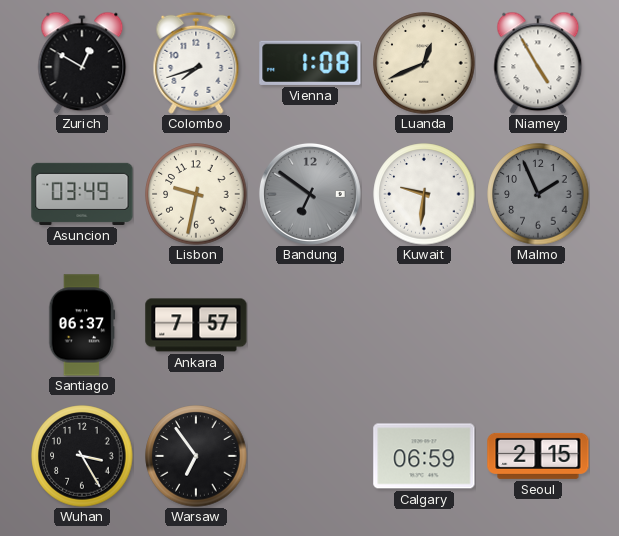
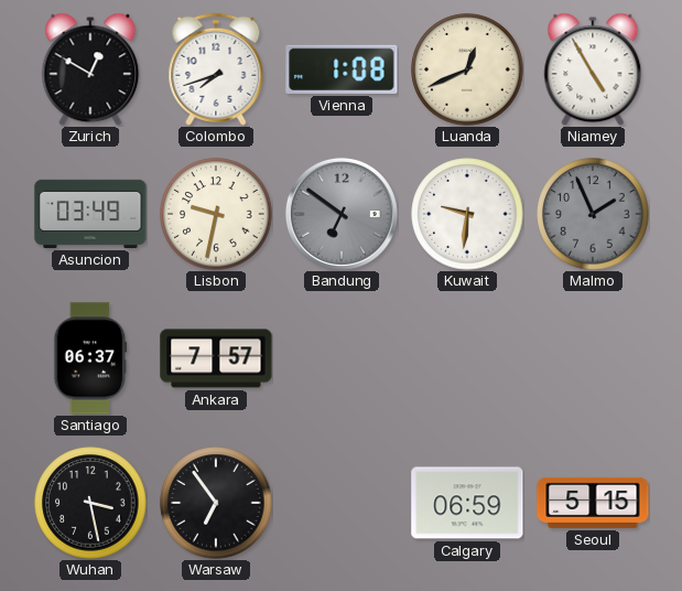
Wuhan: 3:25 -> 3:28
Seoul: 2:15 -> 5:15
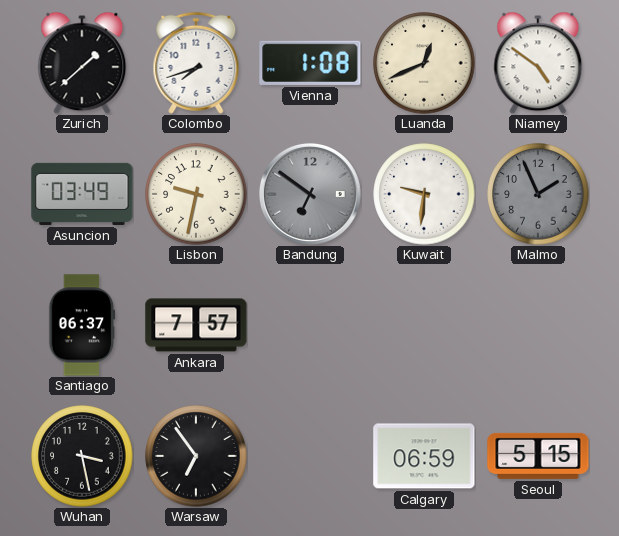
Zurich: 12:50 -> 1:38
Niamey: 4:55 -> 4:51
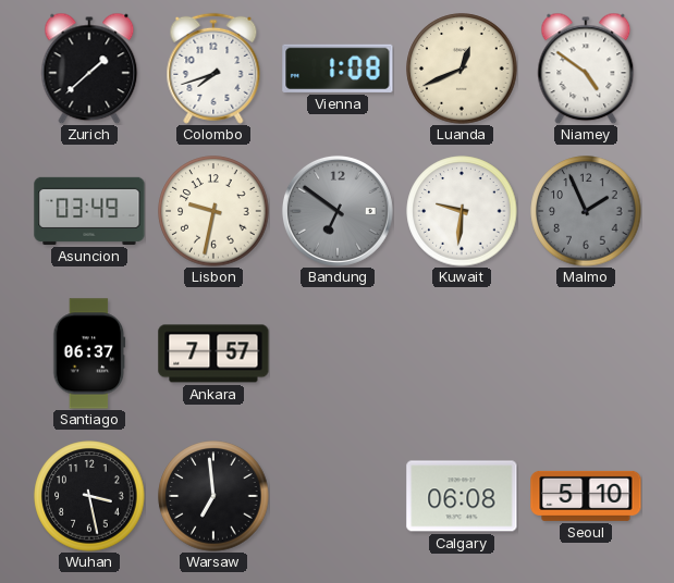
Warsaw: 6:54 -> 6:59
Calgary: 06:59 -> 06:08
Seoul: 5:15 -> 5:10
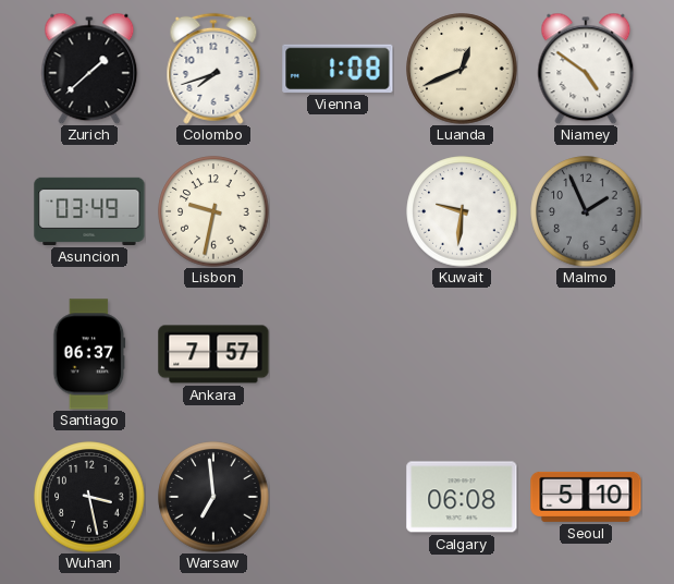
Bandung: 6:51 -> none
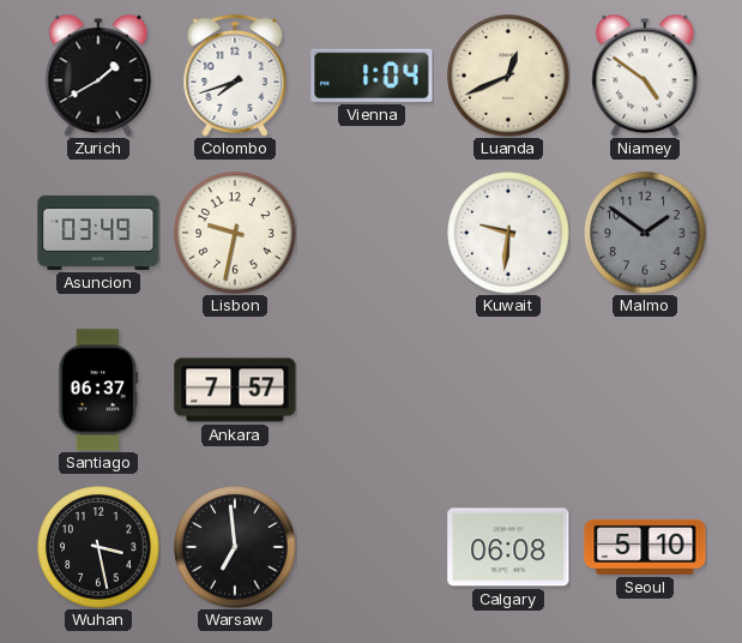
Zurich: 1:38 -> 1:40
Vienna: 1:08 -> 1:04
Malmo: 1:56 -> 1:51
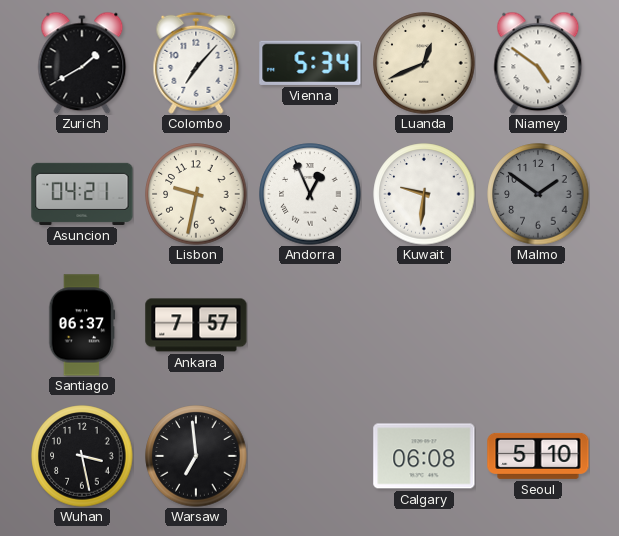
Colombo: 7:42 -> 7:07
Vienna: 1:04 -> 5:34
Asuncion: 03:49 -> 04:21
Andorra: none -> 12:56
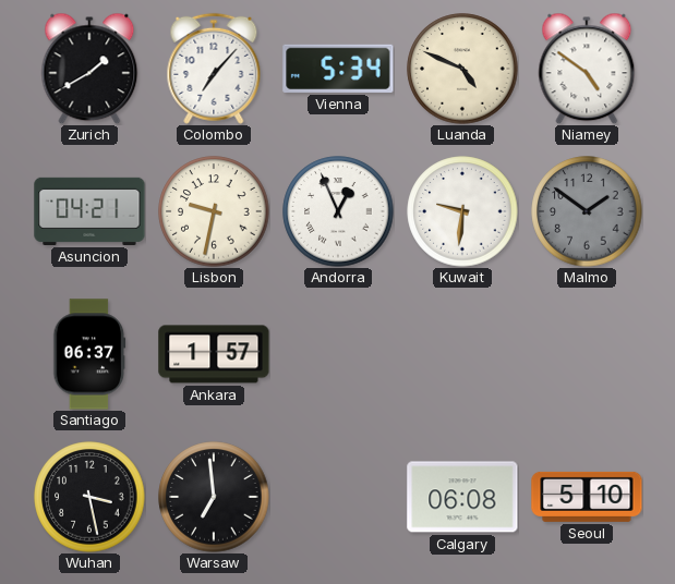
Luanda: 12:41 -> 4:49
Ankara: 7:57 -> 1:57
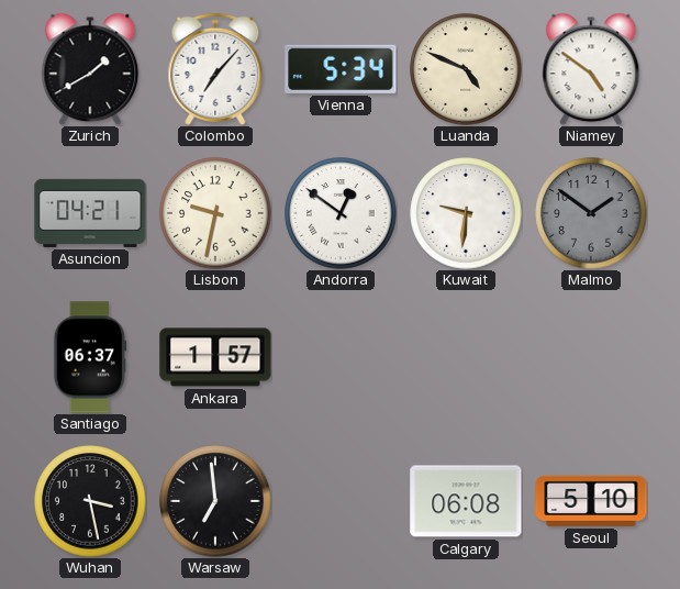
Andorra: 12:56 -> 12:51
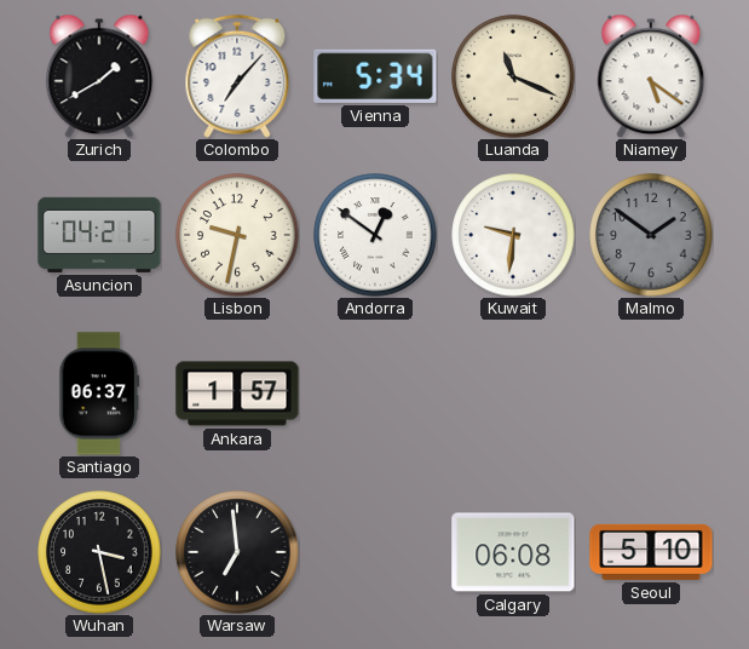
Luanda: 4:49 -> 11:19
Niamey: 4:51 -> 5:21
